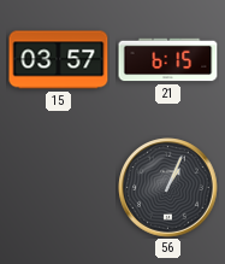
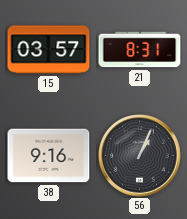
21: 6:15 -> 8:31
38: none -> 9:16
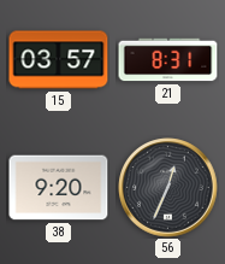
38: 9:16 -> 9:20
56: 1:04 -> 12:34
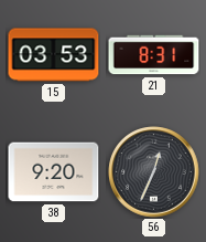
15: 03:57 -> 03:53
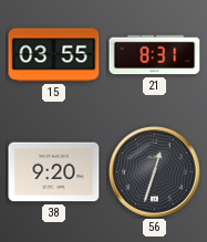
15: 03:53 -> 03:55
56: 12:34 -> 12:33
